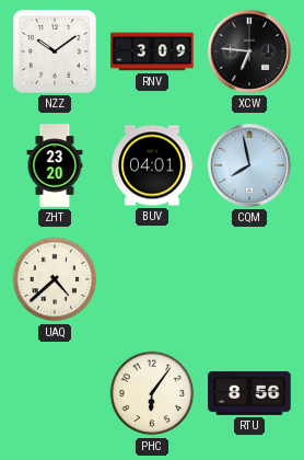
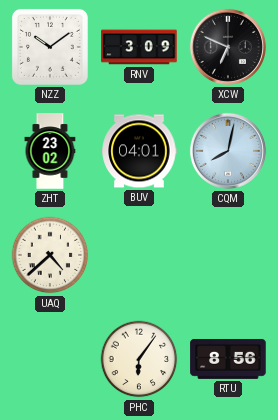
XCW: 6:46 -> 6:49
ZHT: 23:20 -> 23:02
CQM: 7:58 -> 8:02
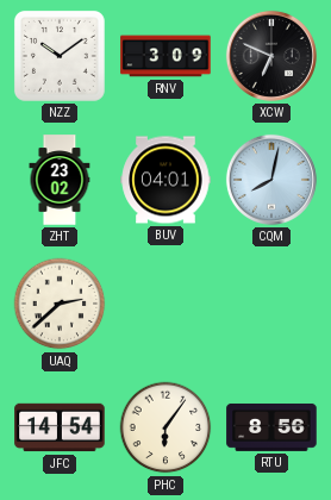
UAQ: 4:38 -> 2:38
JFC: none -> 14:54
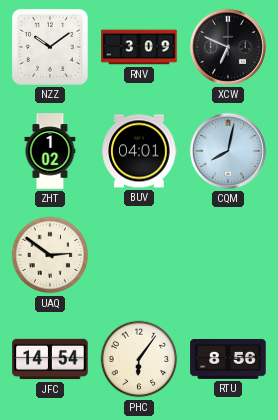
ZHT: 23:02 -> 1:02
UAQ: 2:38 -> 2:51
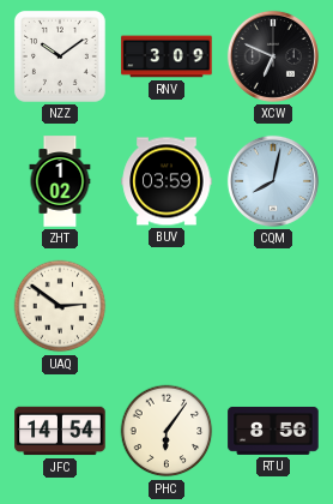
BUV: 04:01 -> 03:59
